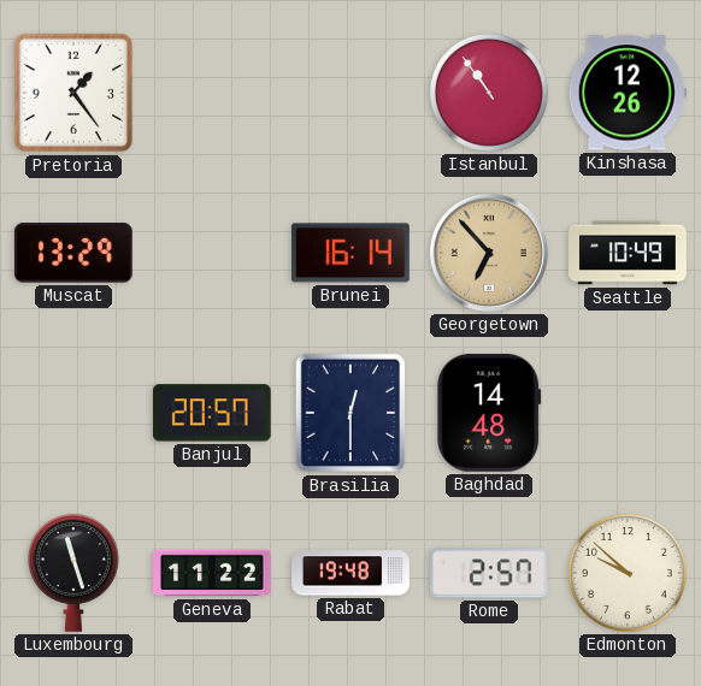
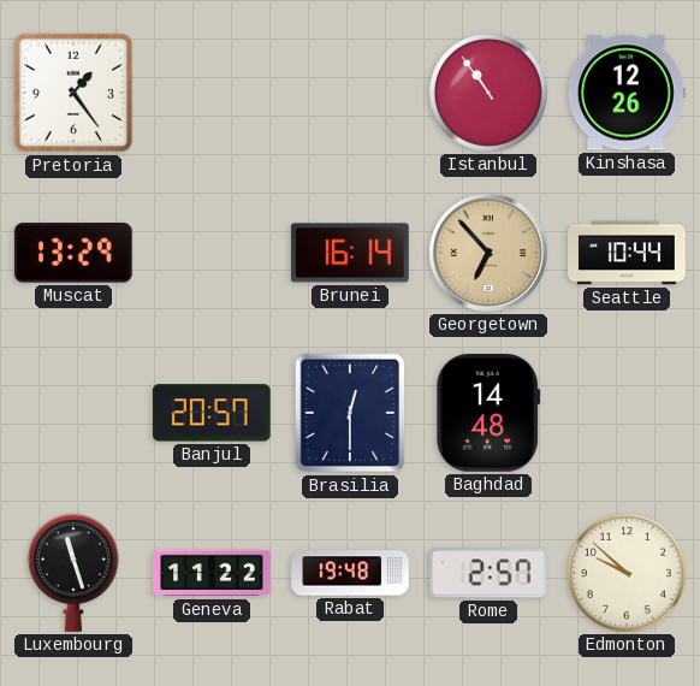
Seattle: 10:49 -> 10:44
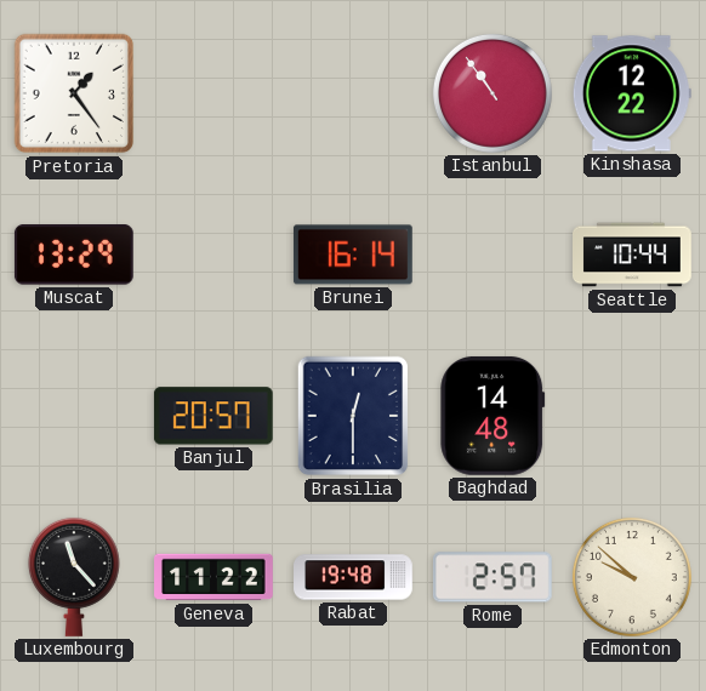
Kinshasa: 12:26 -> 12:22
Georgetown: 6:53 -> none
Luxembourg: 11:27 -> 11:23
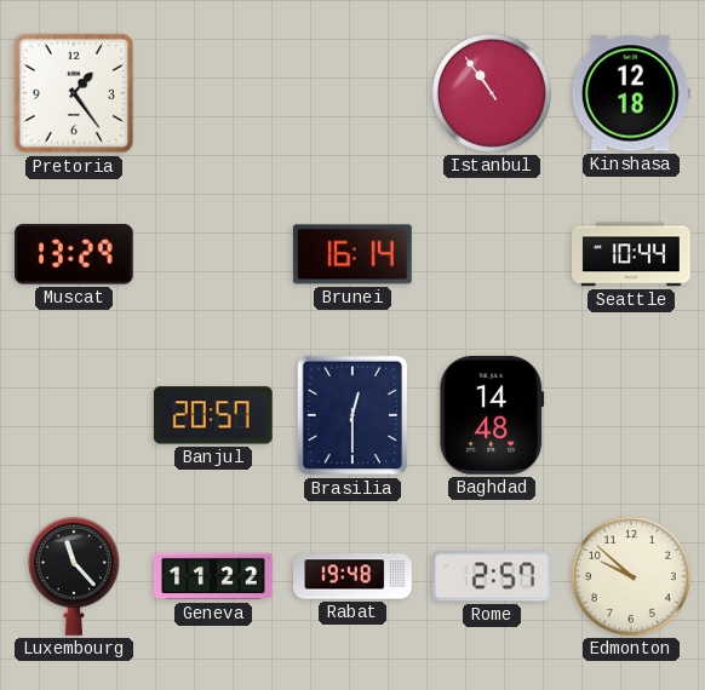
Kinshasa: 12:22 -> 12:18
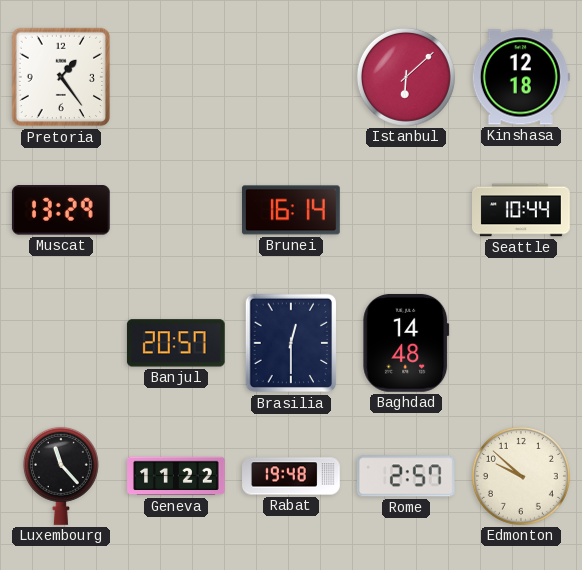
Istanbul: 10:54 -> 6:08
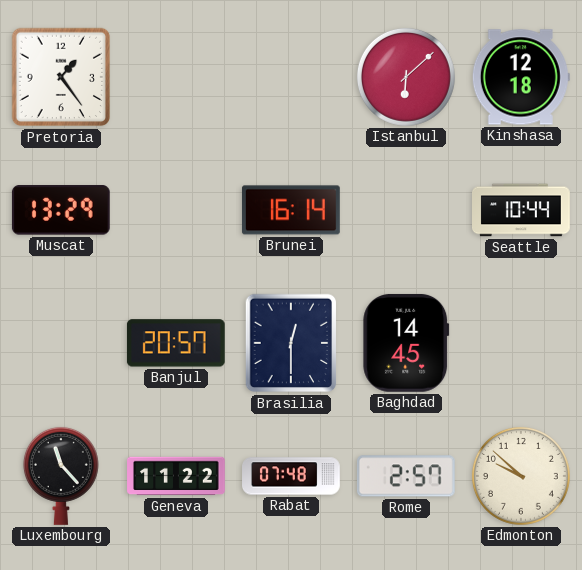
Baghdad: 14:48 -> 14:45
Rabat: 19:48 -> 07:48
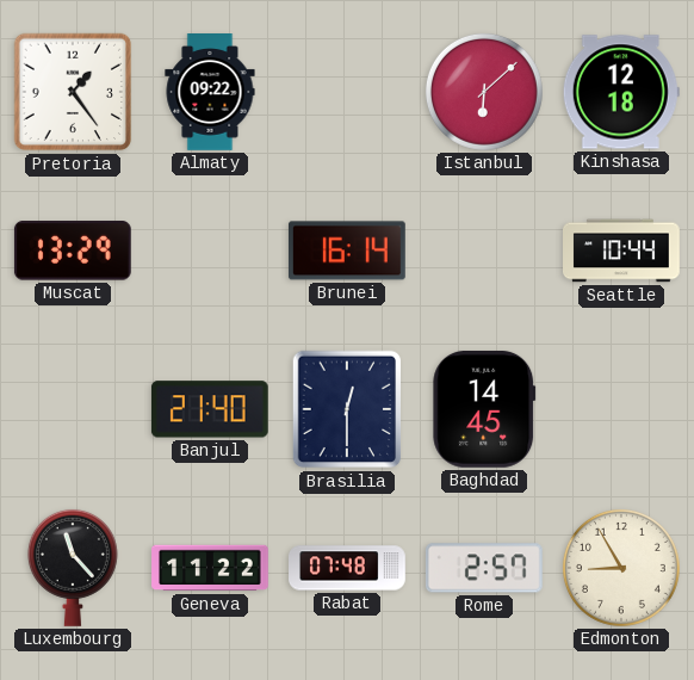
Almaty: none -> 09:22
Banjul: 20:57 -> 21:40
Edmonton: 9:52 -> 8:55
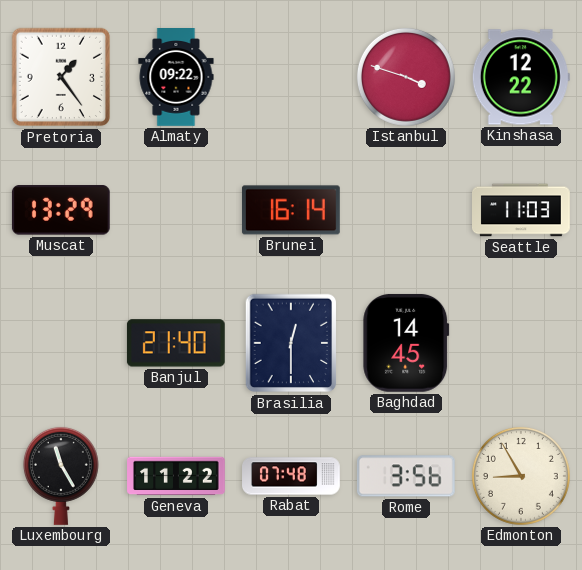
Istanbul: 6:08 -> 3:48
Kinshasa: 12:18 -> 12:22
Seattle: 10:44 -> 11:03
Luxembourg: 11:23 -> 11:25
Rome: 2:57 -> 3:56
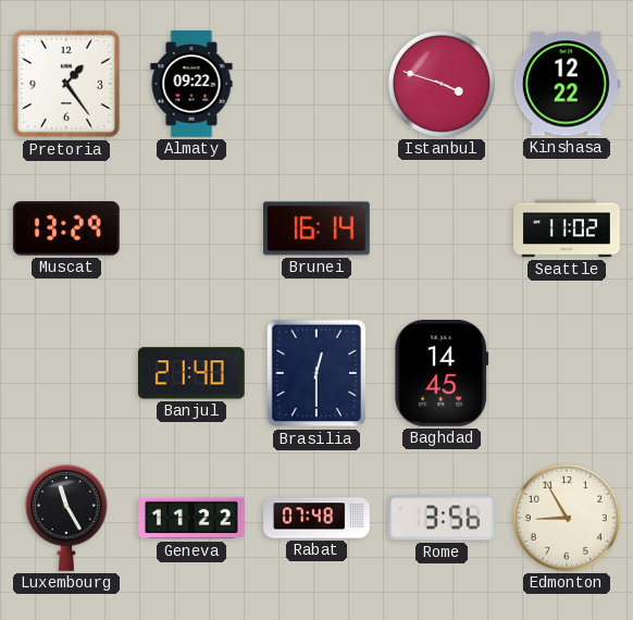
Seattle: 11:03 -> 11:02
